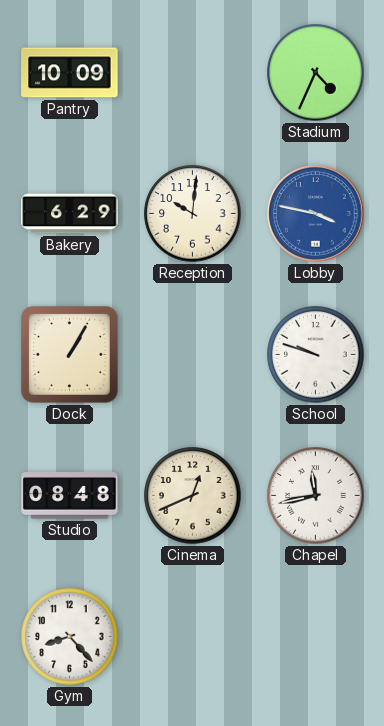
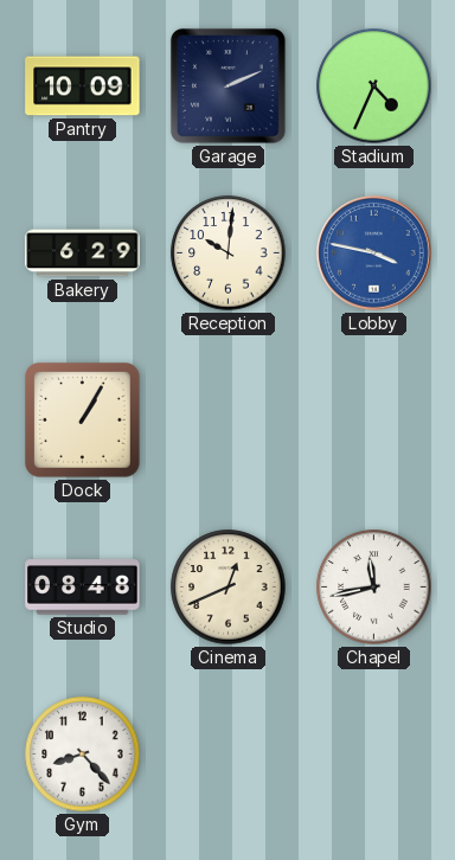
Garage: none -> 2:11
School: 9:48 -> none
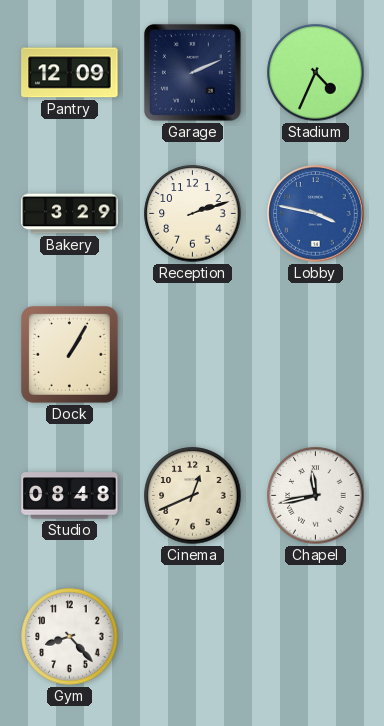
Pantry: 10:09 -> 12:09
Bakery: 6:29 -> 3:29
Reception: 10:01 -> 2:12
